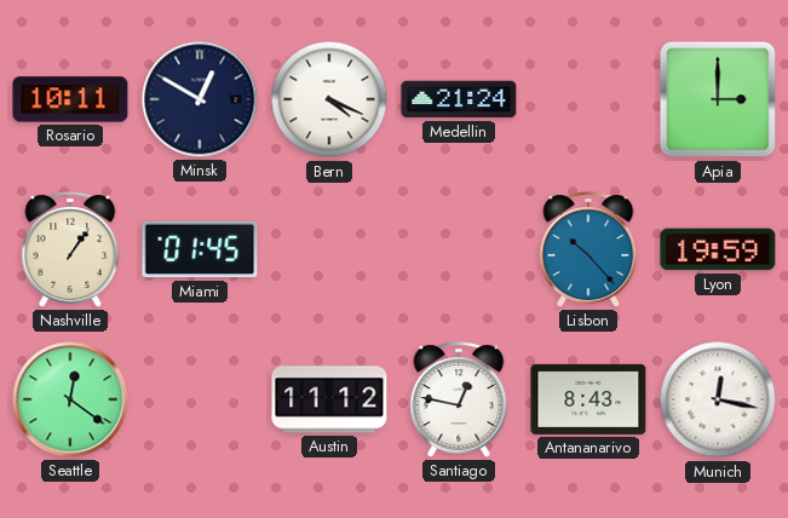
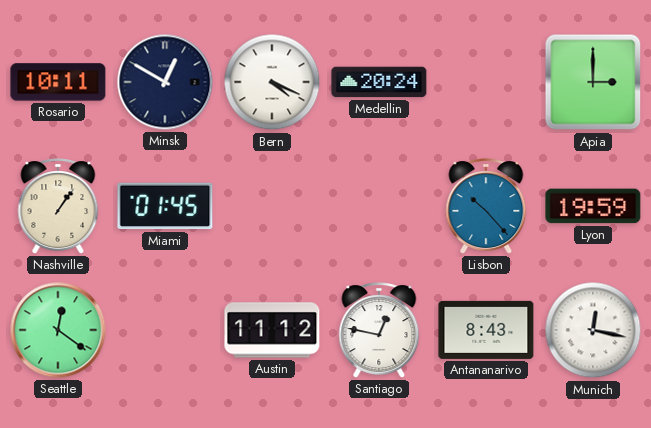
Medellin: 21:24 -> 20:24
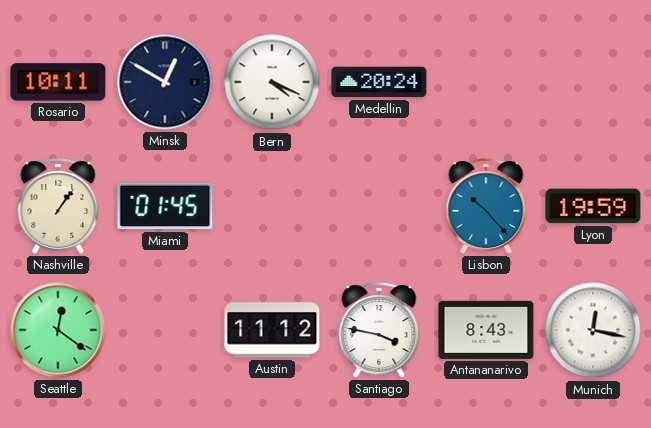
Apia: 3:00 -> none
Santiago: 12:47 -> 3:47
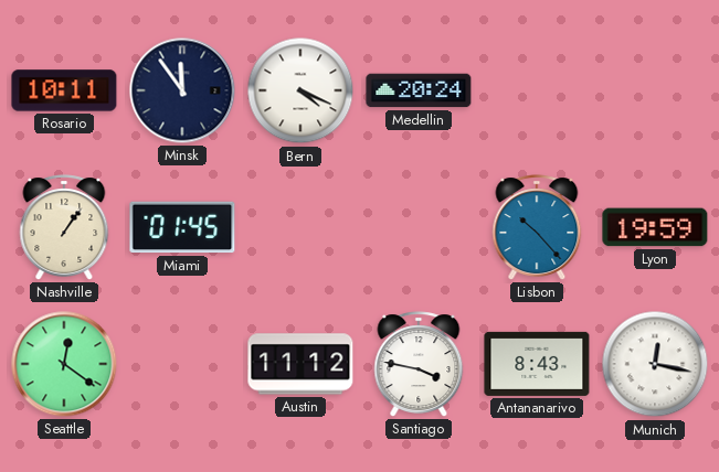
Minsk: 12:50 -> 11:54
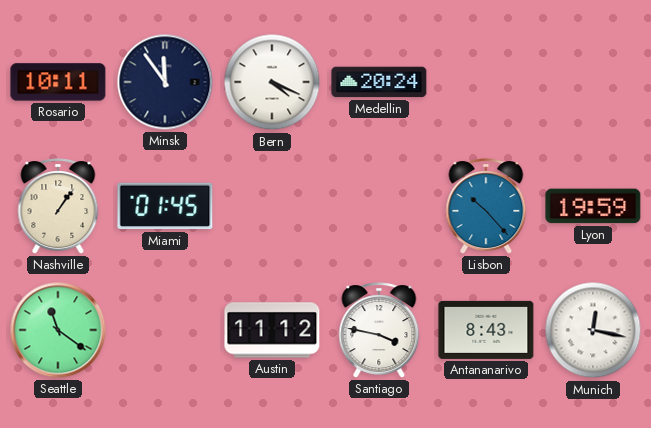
Seattle: 12:21 -> 11:21
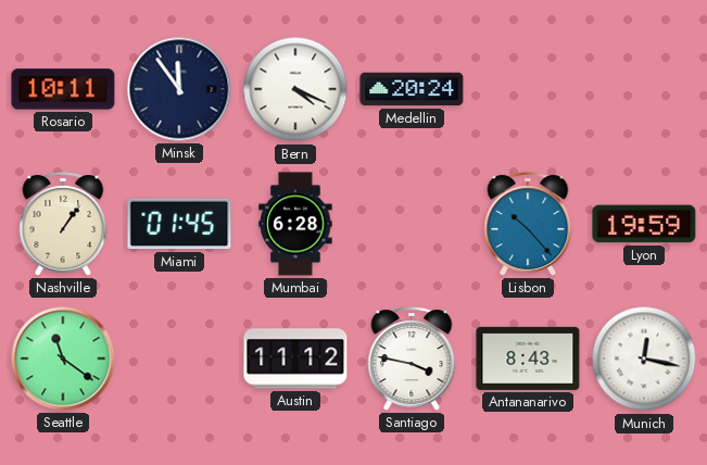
Mumbai: none -> 6:28
